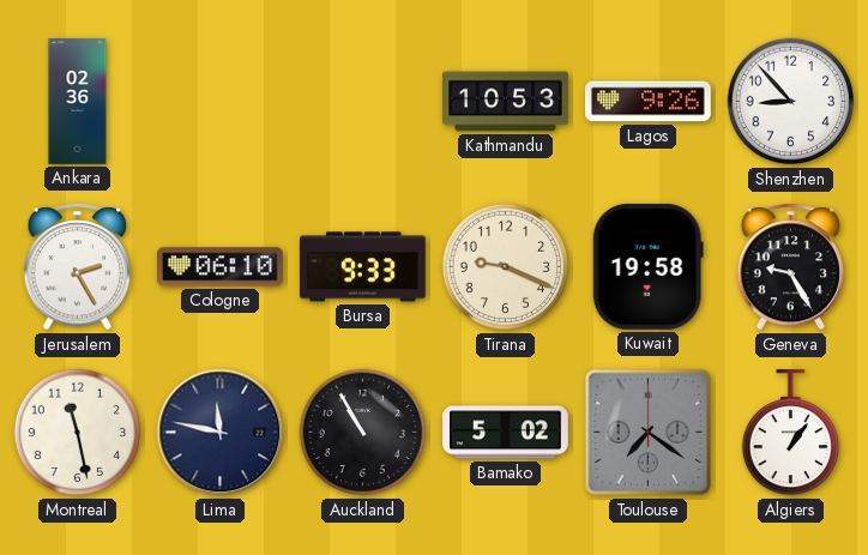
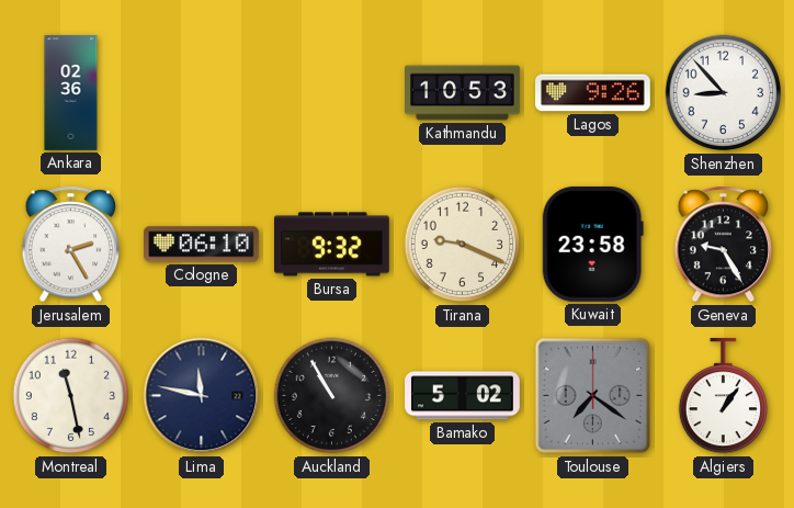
Bursa: 9:33 -> 9:32
Kuwait: 19:58 -> 23:58
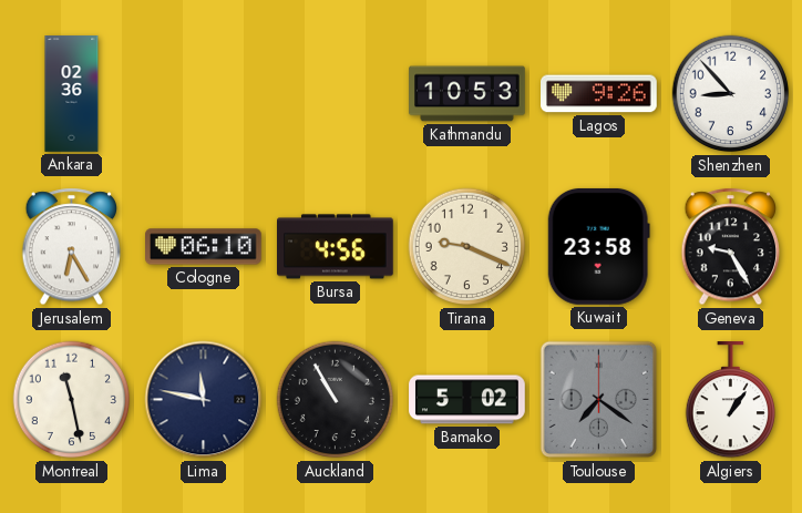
Jerusalem: 2:25 -> 6:25
Bursa: 9:32 -> 4:56
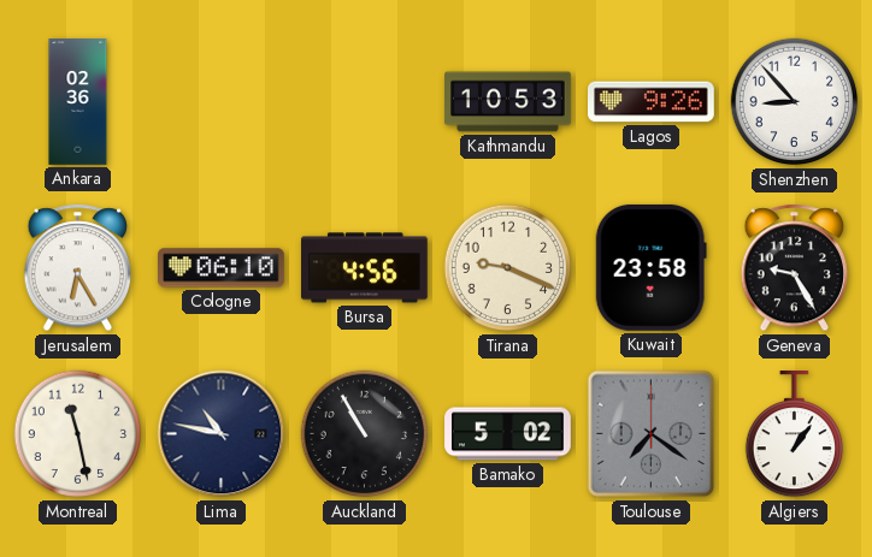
Lima: 11:47 -> 10:47
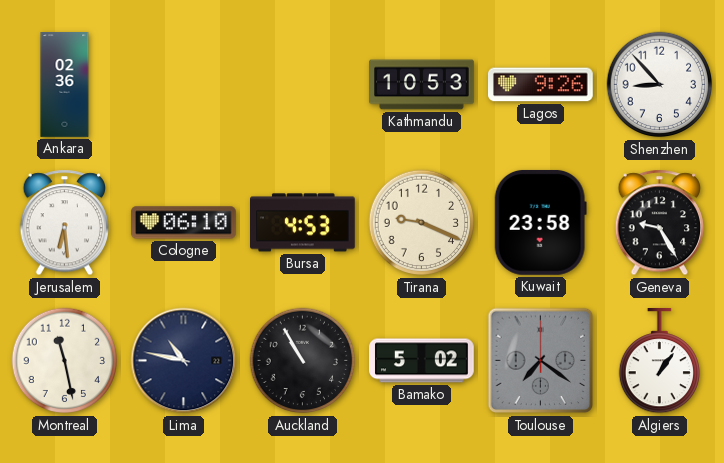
Jerusalem: 6:25 -> 6:29
Bursa: 4:56 -> 4:53
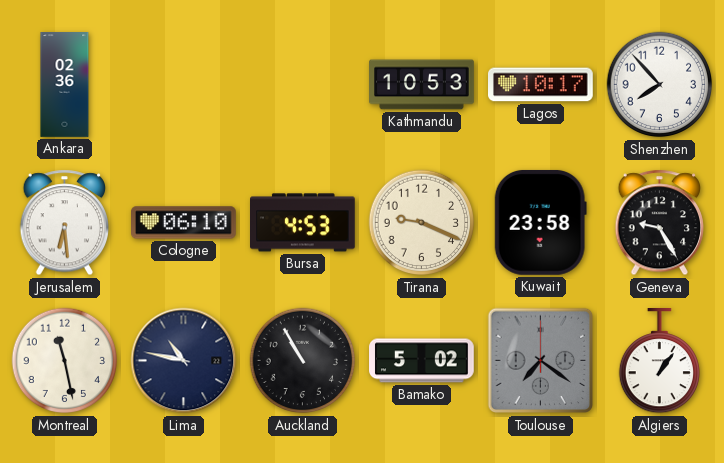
Lagos: 9:26 -> 10:17
Shenzhen: 8:53 -> 7:53
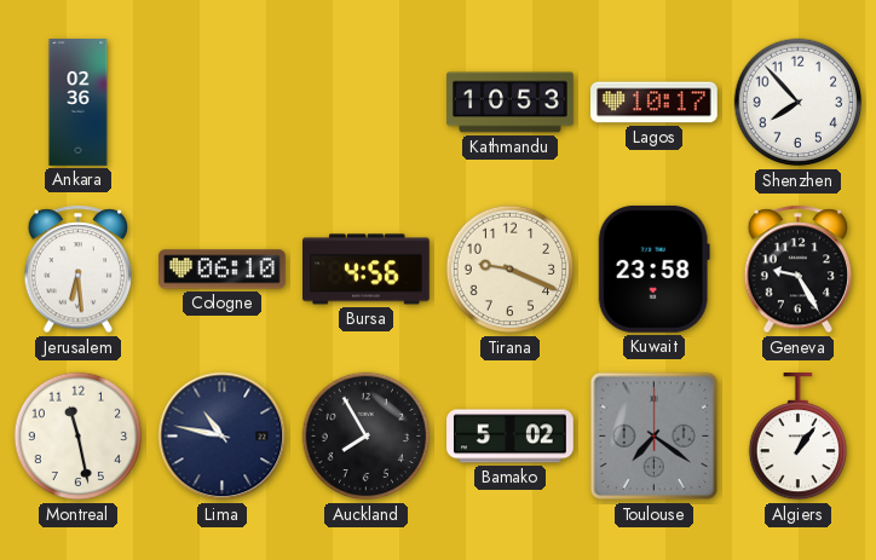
Bursa: 4:53 -> 4:56
Auckland: 10:55 -> 7:55
